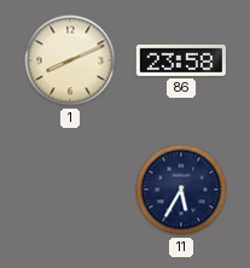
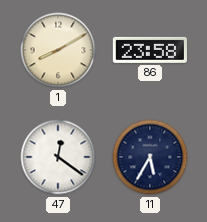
1: 8:11 -> 8:10
47: none -> 12:21
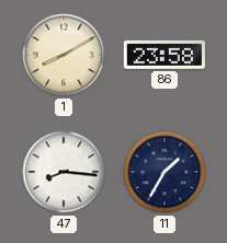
47: 12:21 -> 8:16
11: 5:35 -> 1:35
